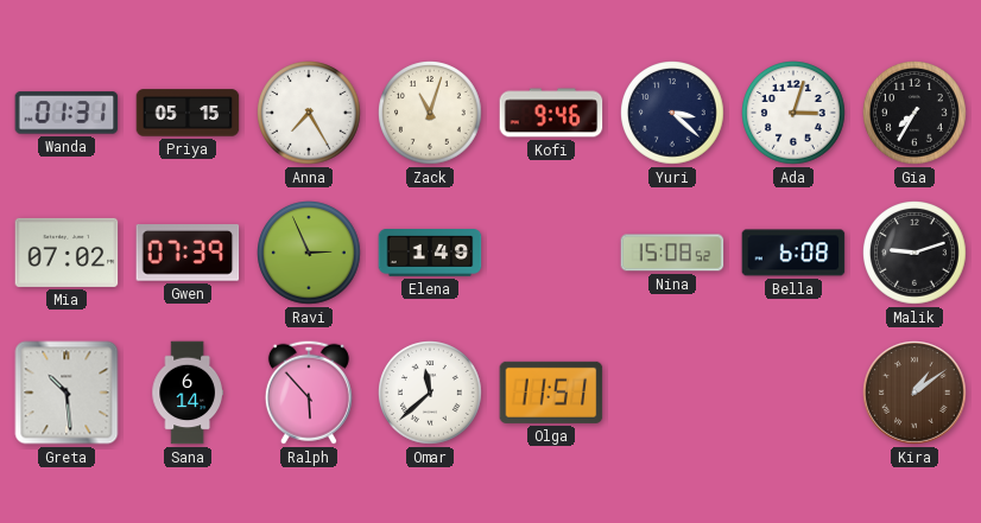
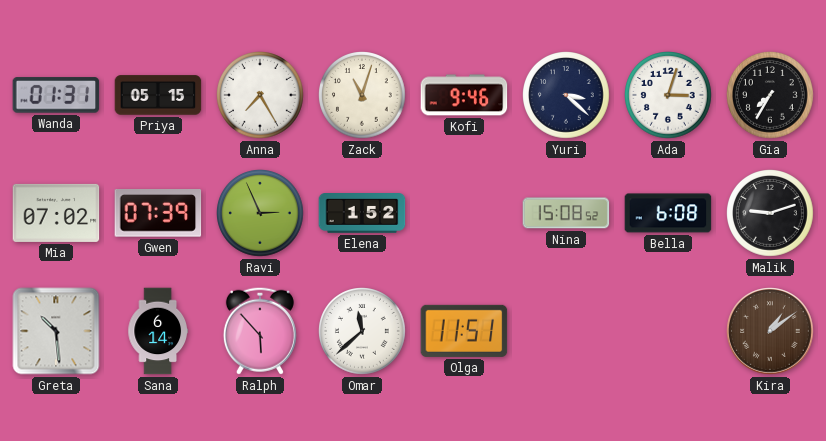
Elena: 1:49 -> 1:52
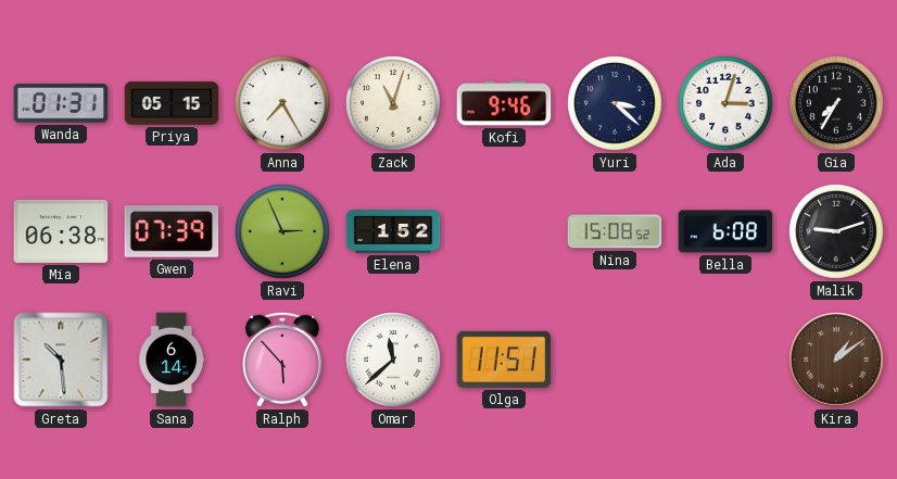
Mia: 07:02 -> 06:38
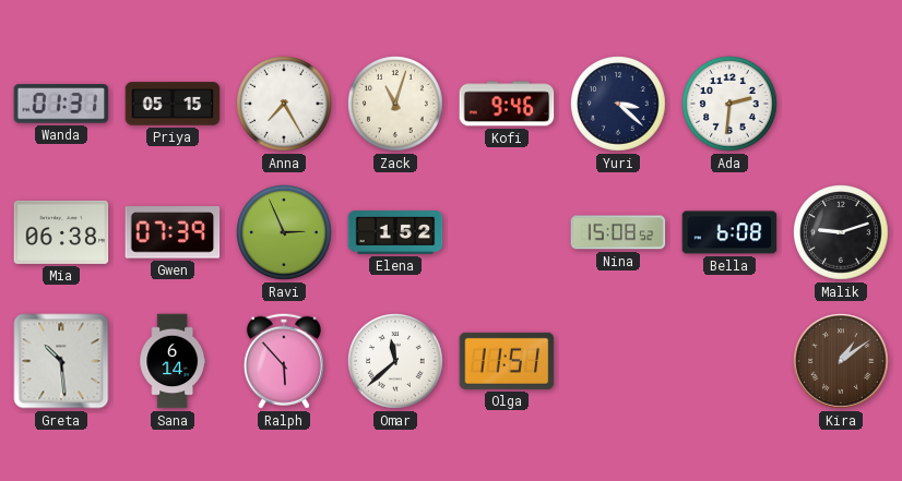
Ada: 3:03 -> 2:31
Gia: 7:35 -> none
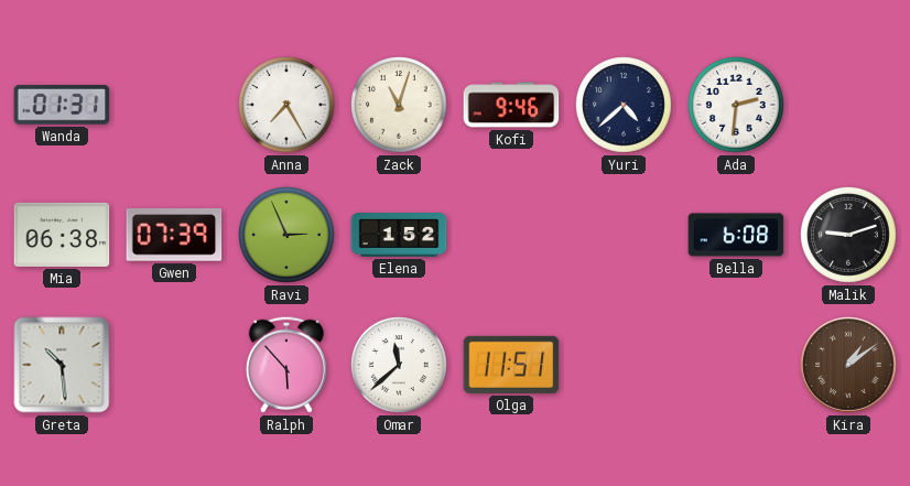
Priya: 05:15 -> none
Yuri: 3:22 -> 4:38
Nina: 15:08 -> none
Sana: 6:14 -> none
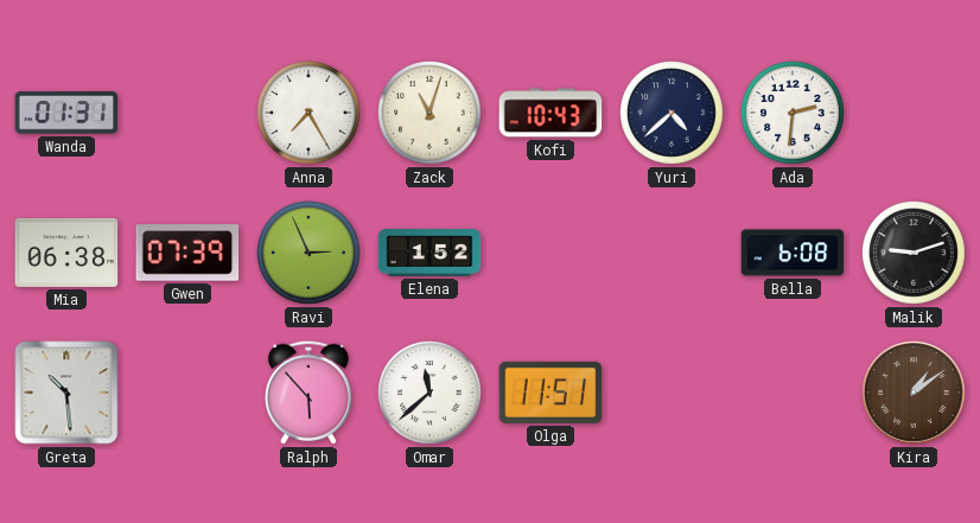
Kofi: 9:46 -> 10:43
